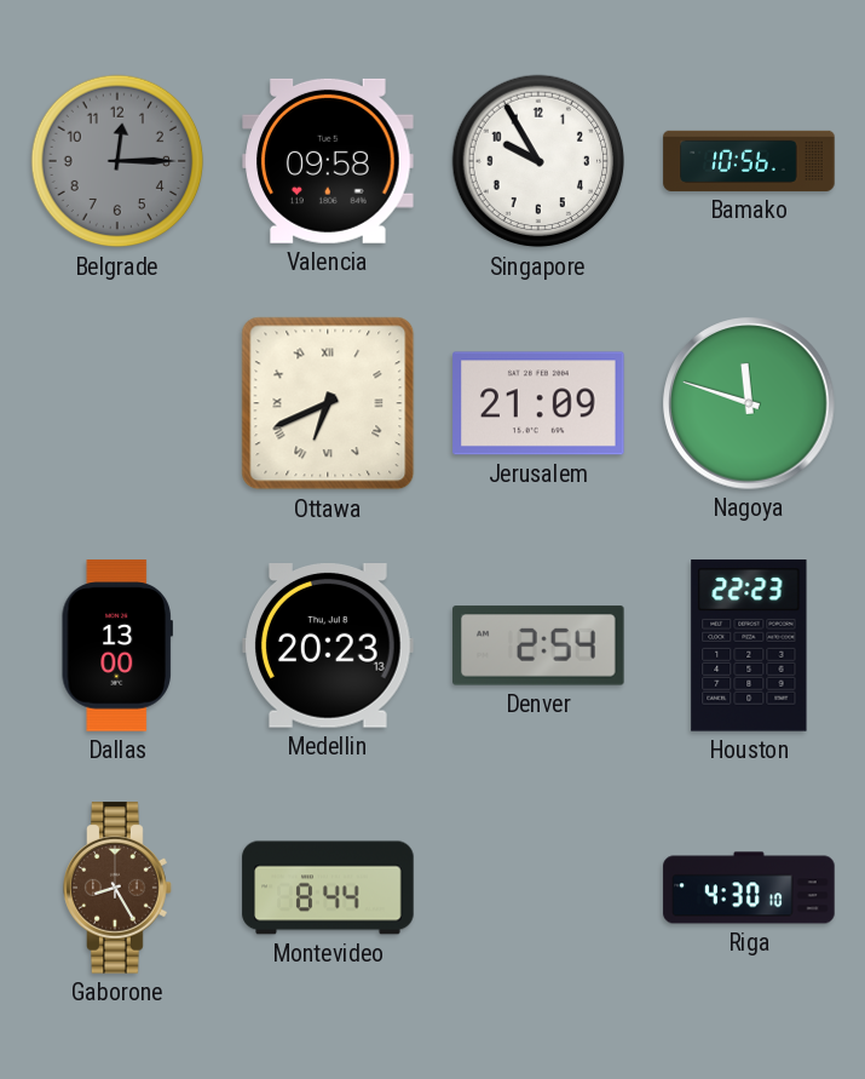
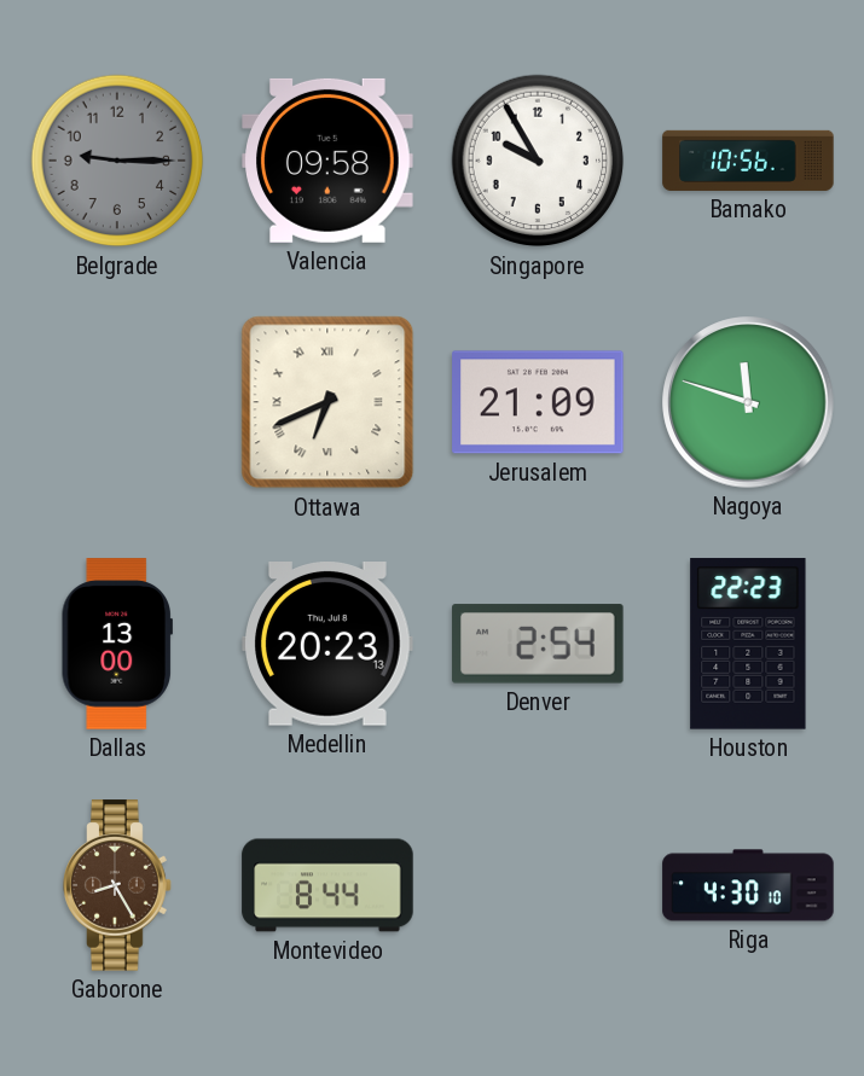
Belgrade: 12:15 -> 9:15
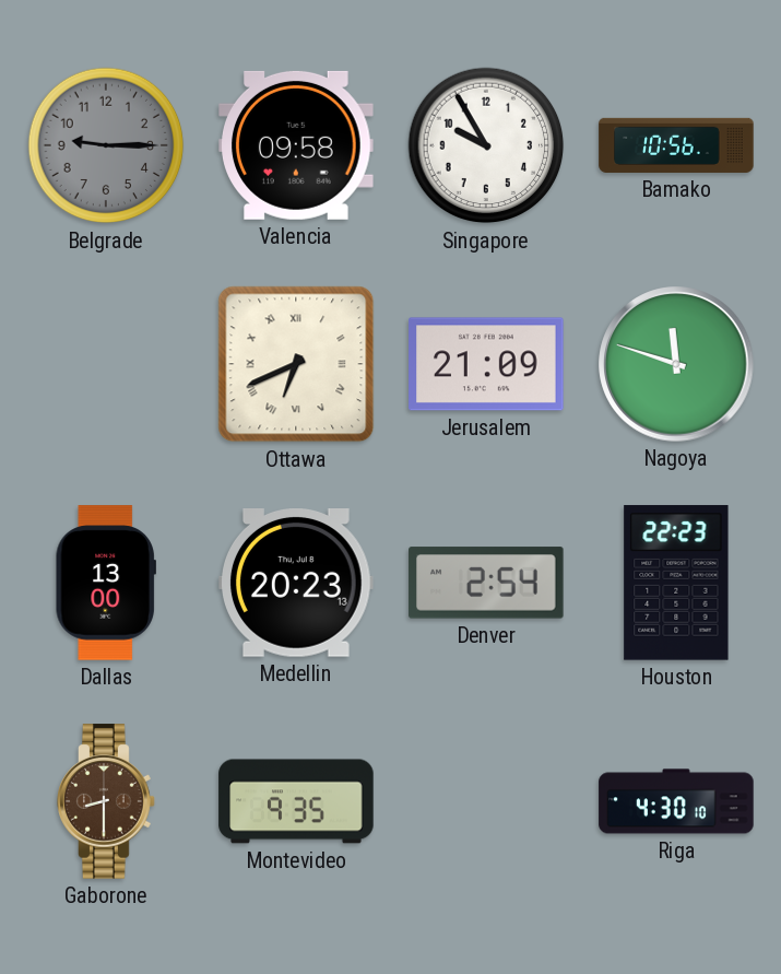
Gaborone: 8:25 -> 8:30
Montevideo: 8:44 -> 9:35
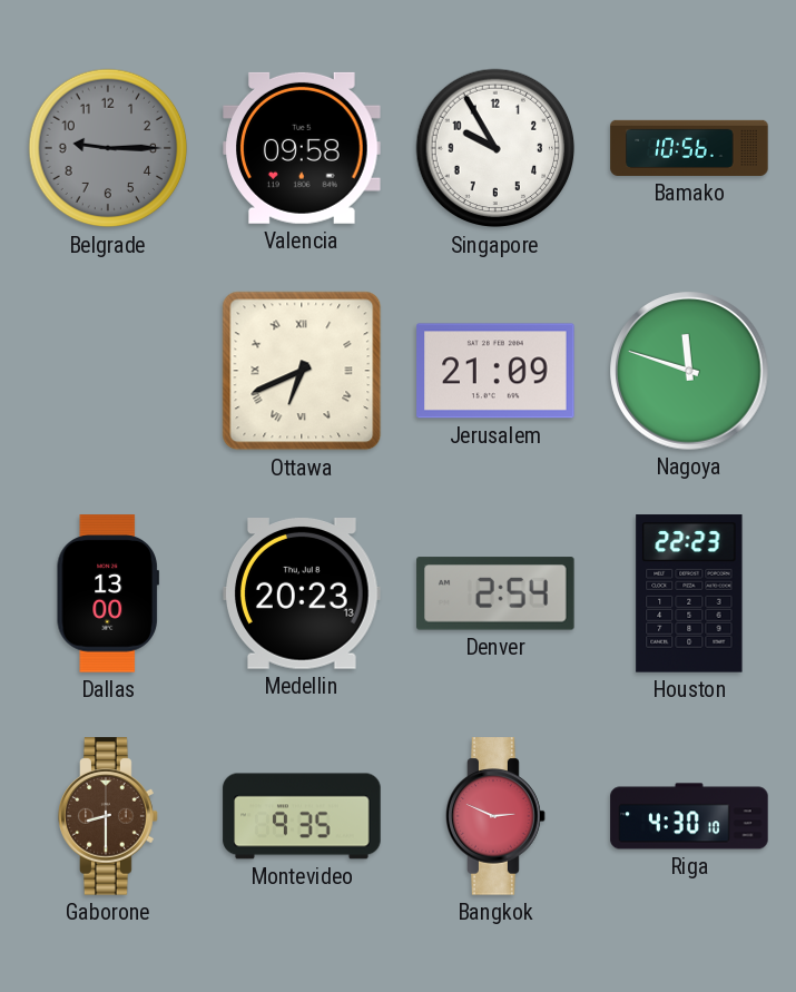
Bangkok: none -> 2:49
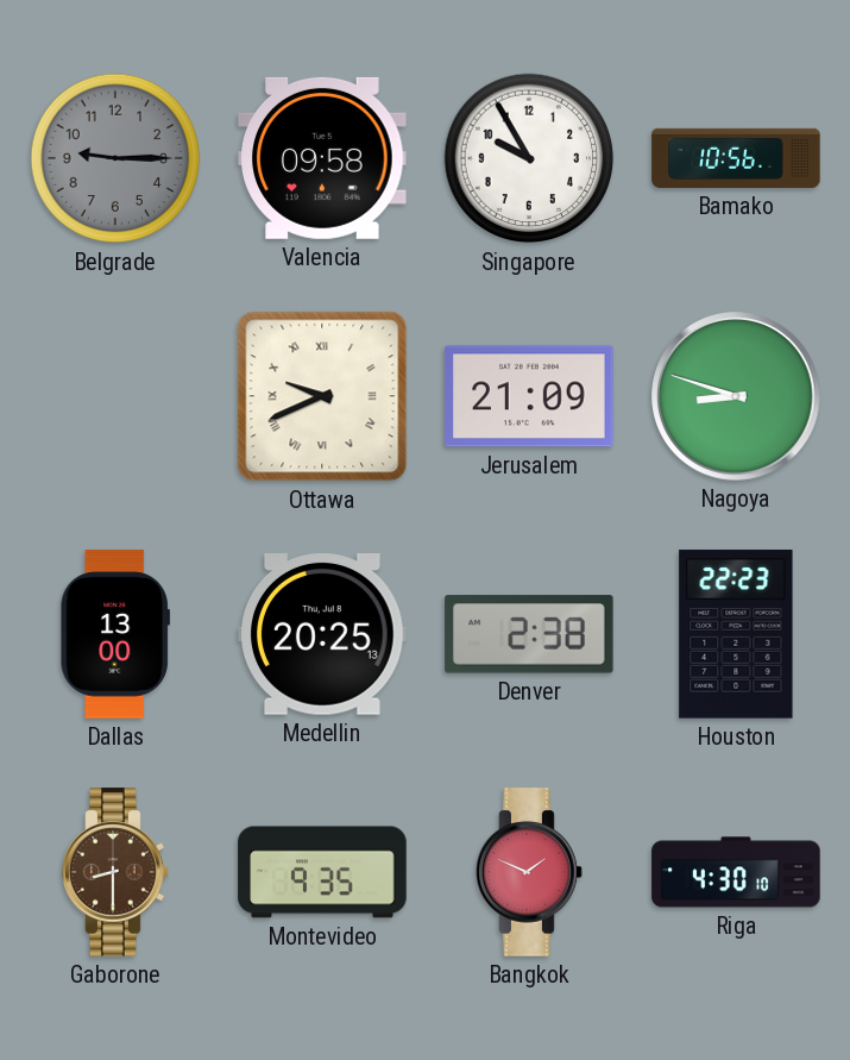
Ottawa: 6:41 -> 9:41
Nagoya: 11:48 -> 8:48
Medellin: 20:23 -> 20:25
Denver: 2:54 -> 2:38
Bangkok: 2:49 -> 1:49
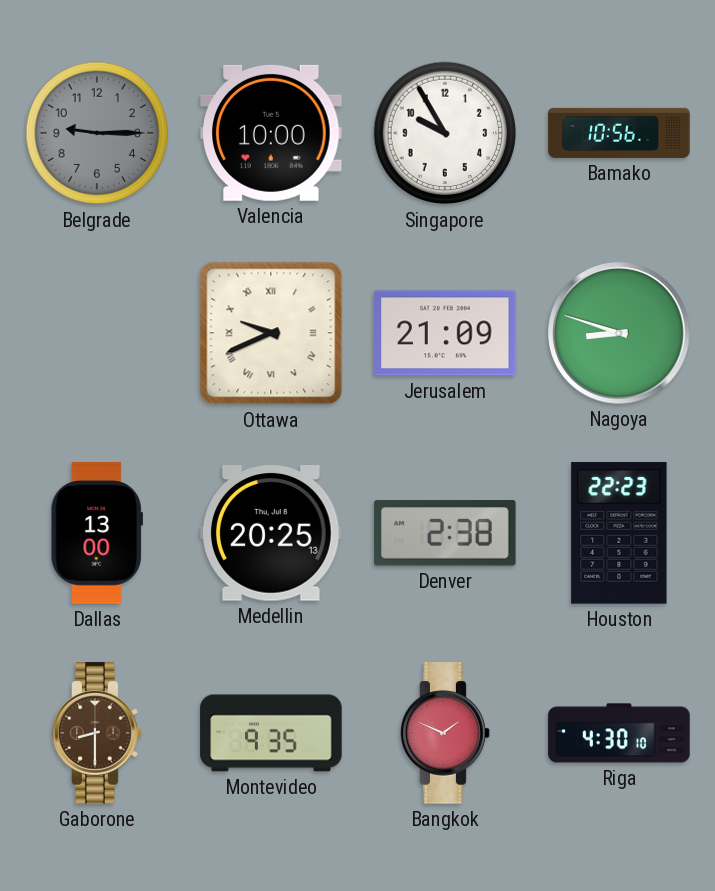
Valencia: 09:58 -> 10:00
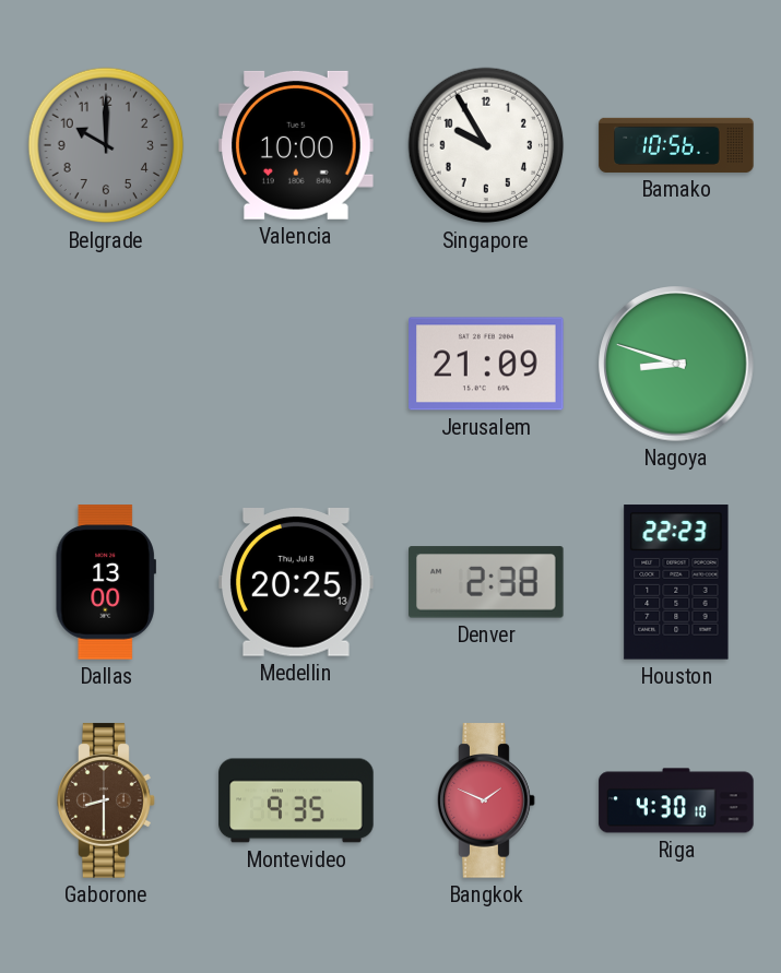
Belgrade: 9:15 -> 10:00
Ottawa: 9:41 -> none
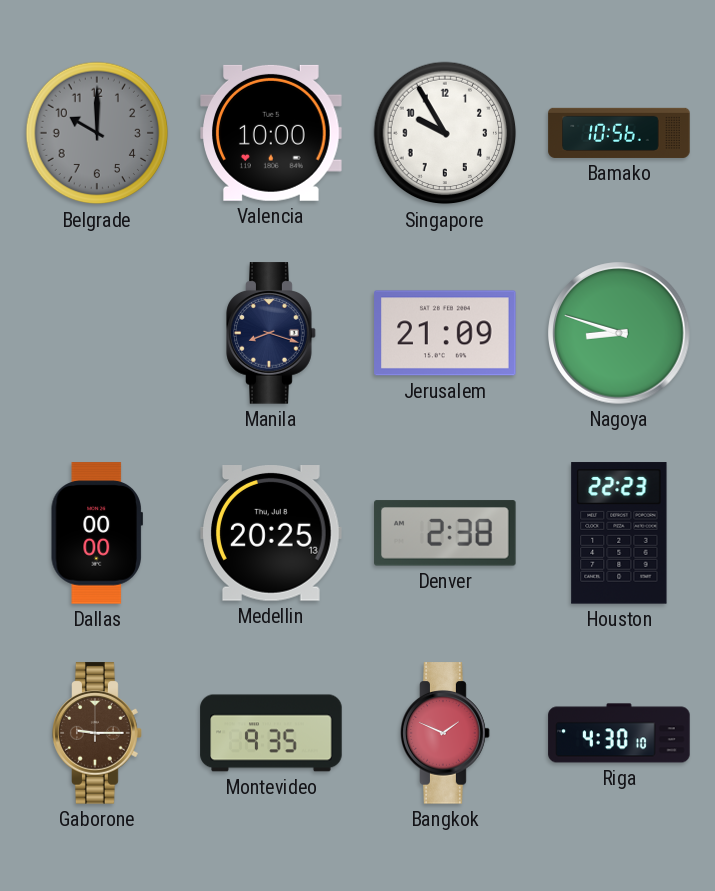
Manila: none -> 8:18
Dallas: 13:00 -> 00:00
Gaborone: 8:30 -> 9:15
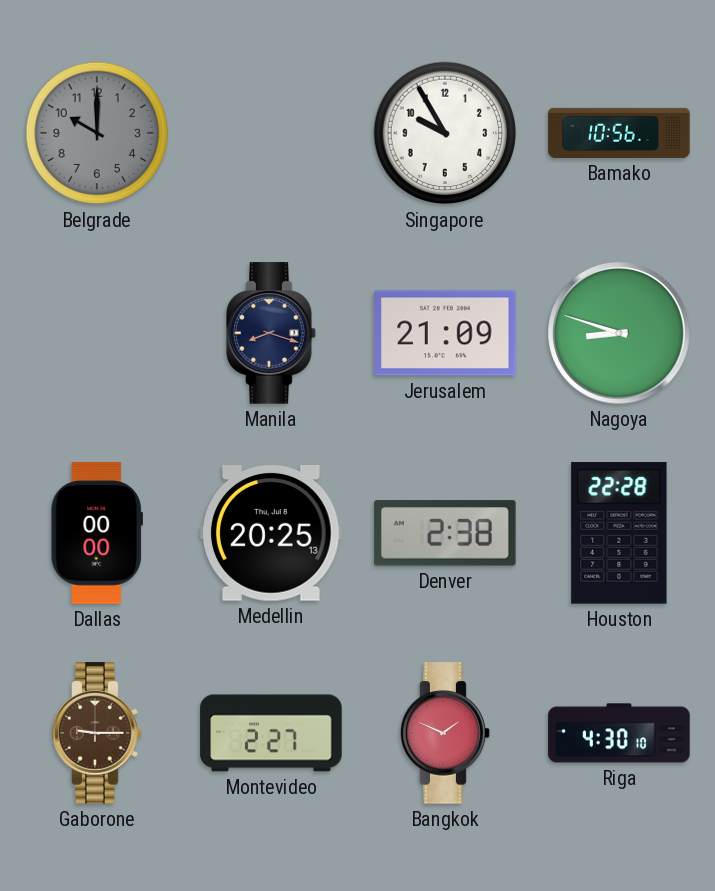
Valencia: 10:00 -> none
Houston: 22:23 -> 22:28
Montevideo: 9:35 -> 2:27
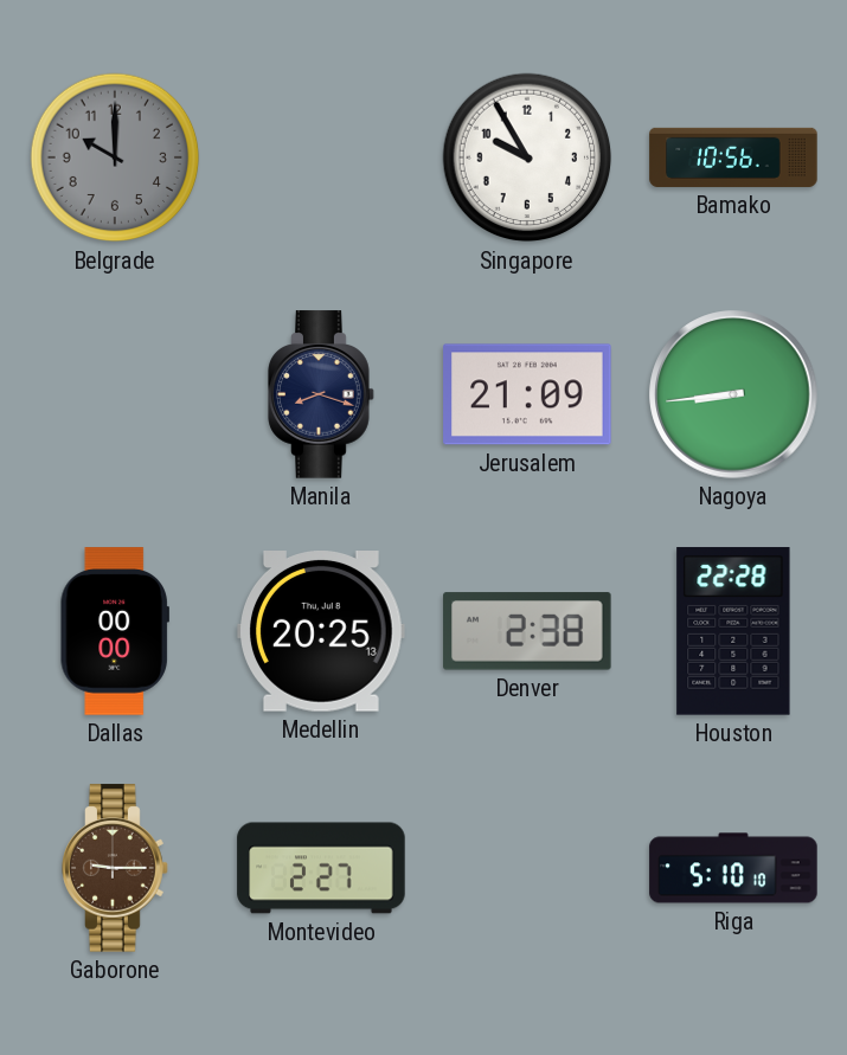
Nagoya: 8:48 -> 8:44
Bangkok: 1:49 -> none
Riga: 4:30 -> 5:10
